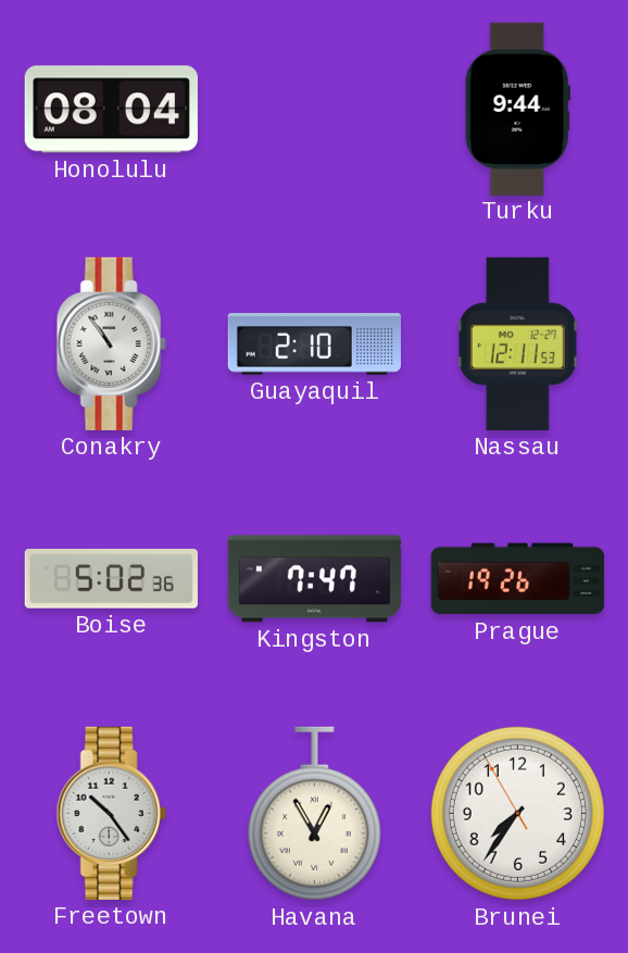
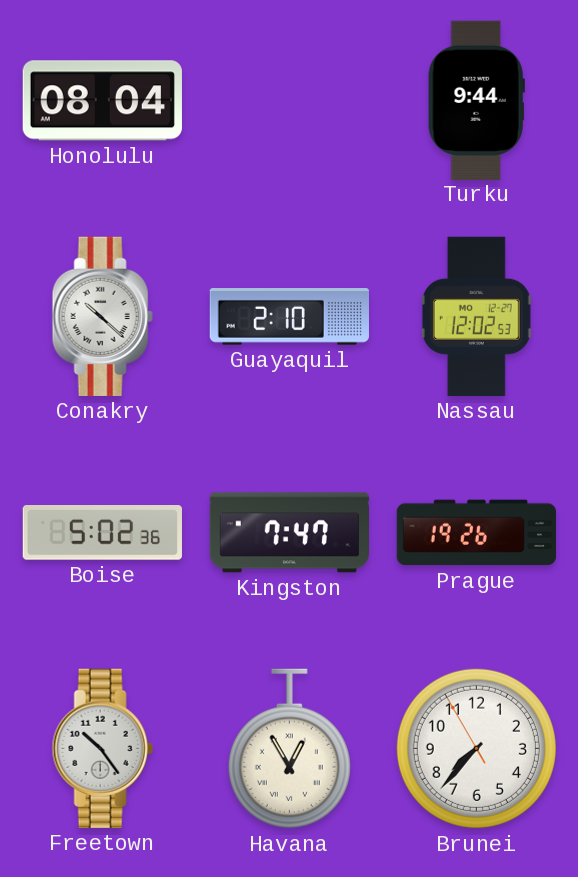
Conakry: 10:54 -> 10:22
Nassau: 12:11 -> 12:02
Brunei: 7:35 -> 7:36
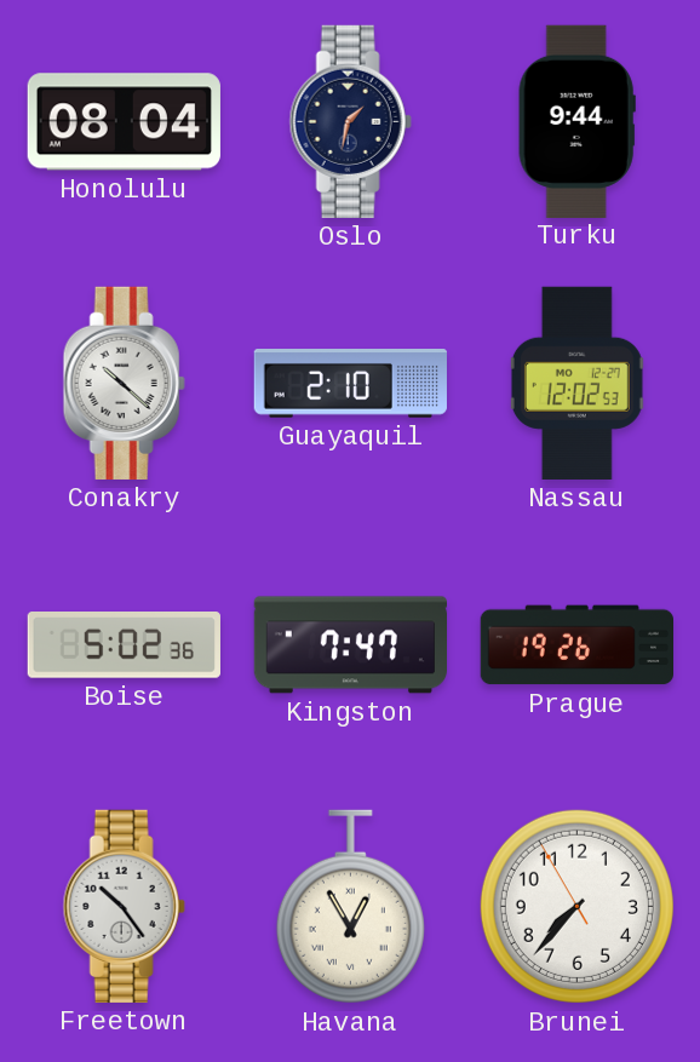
Oslo: none -> 1:32
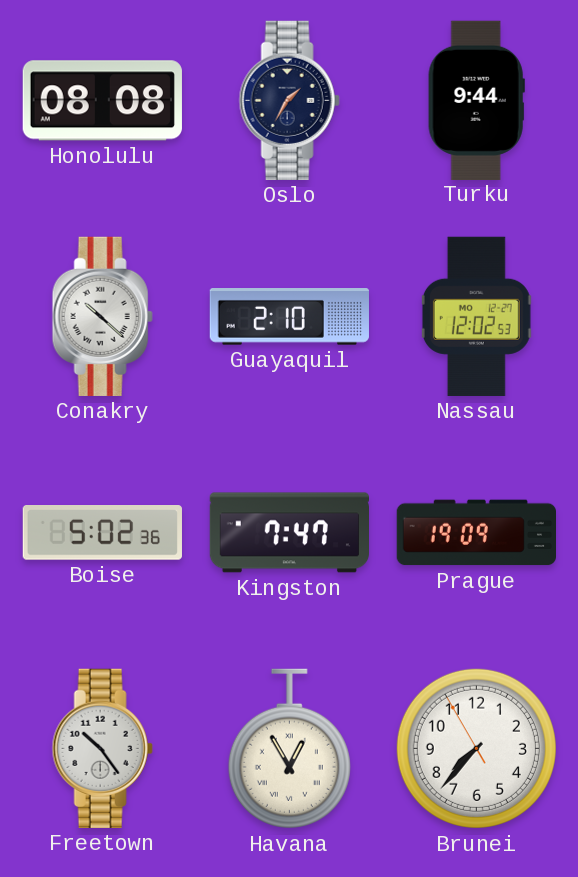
Honolulu: 08:04 -> 08:08
Oslo: 1:32 -> 1:35
Prague: 19:26 -> 19:09
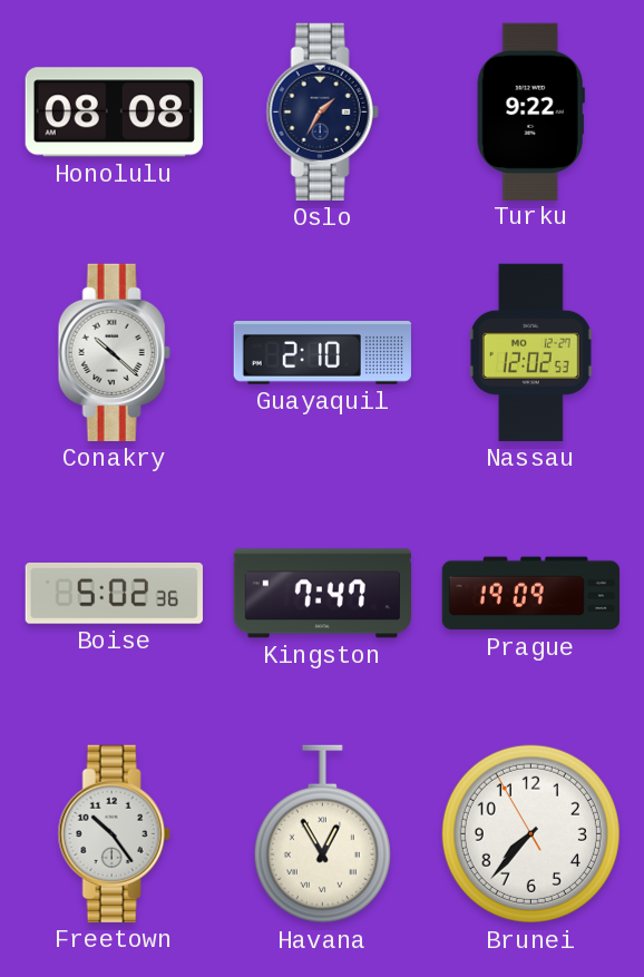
Turku: 9:44 -> 9:22
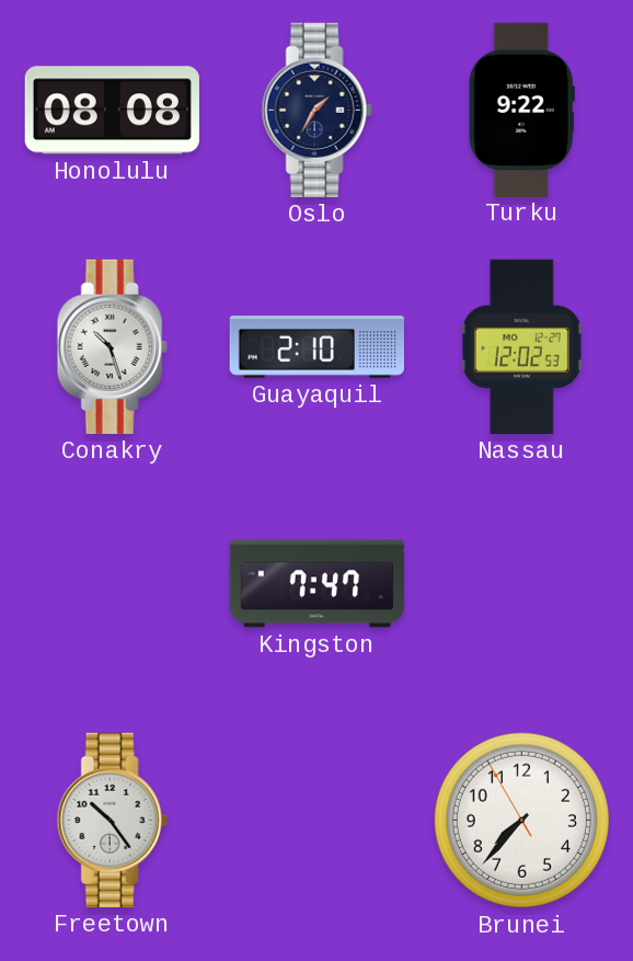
Conakry: 10:22 -> 10:27
Boise: 5:02 -> none
Prague: 19:09 -> none
Havana: 12:55 -> none
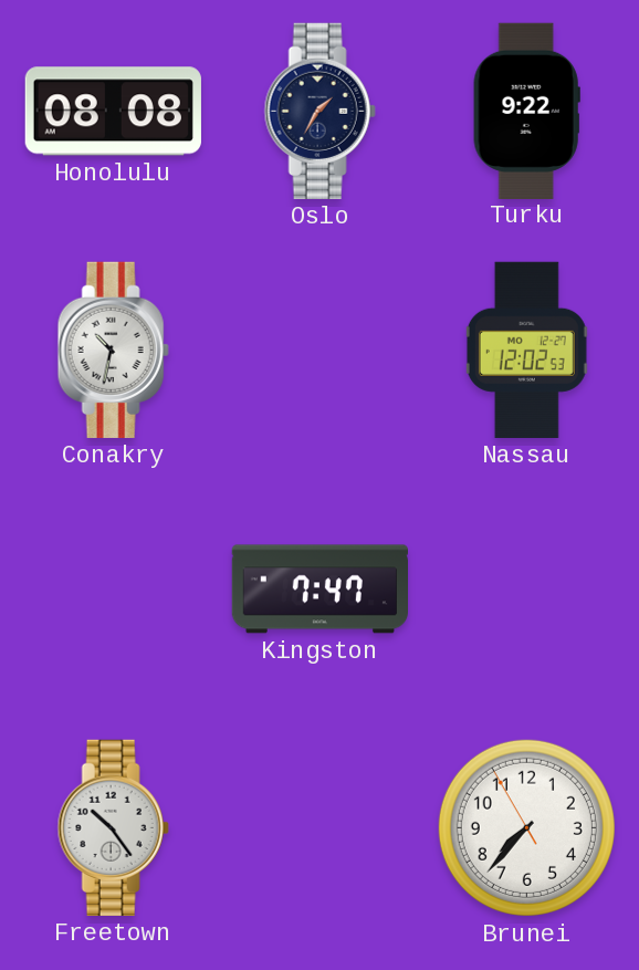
Conakry: 10:27 -> 10:32
Guayaquil: 2:10 -> none
